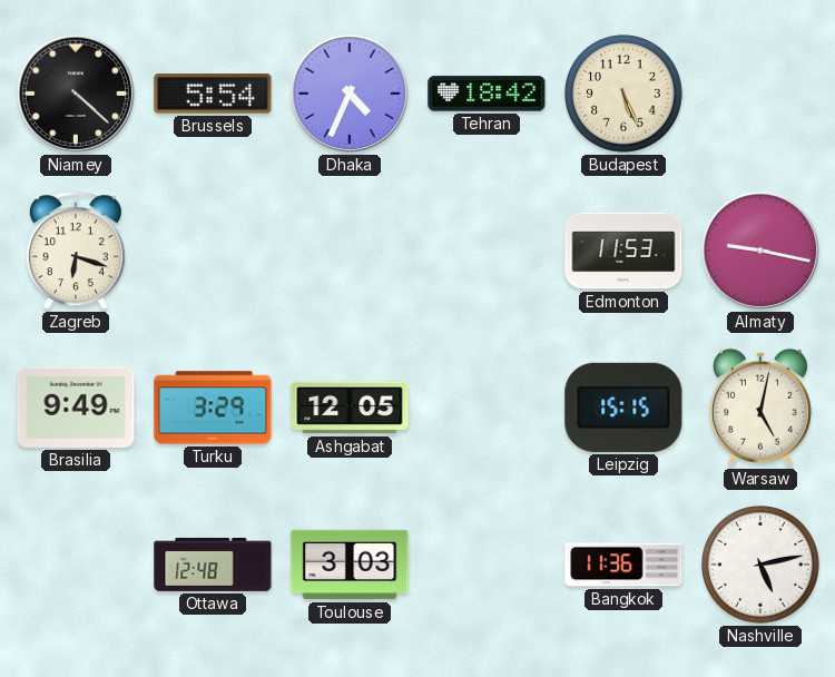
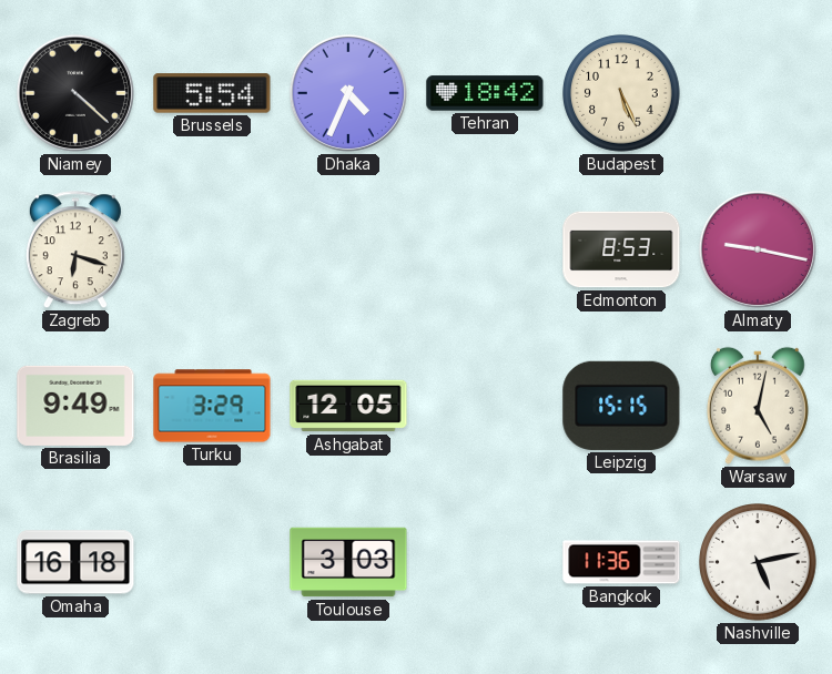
Edmonton: 11:53 -> 8:53
Omaha: none -> 16:18
Ottawa: 12:48 -> none
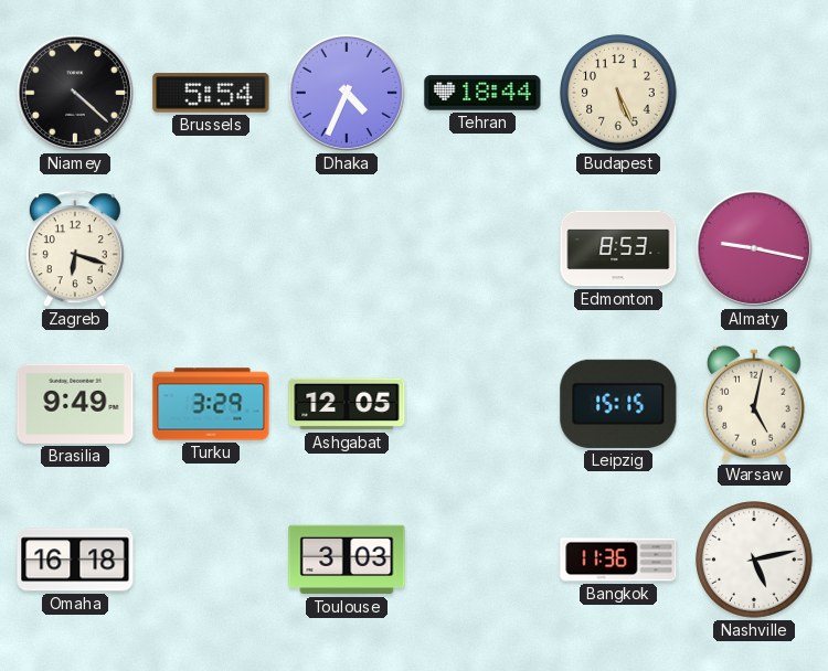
Tehran: 18:42 -> 18:44
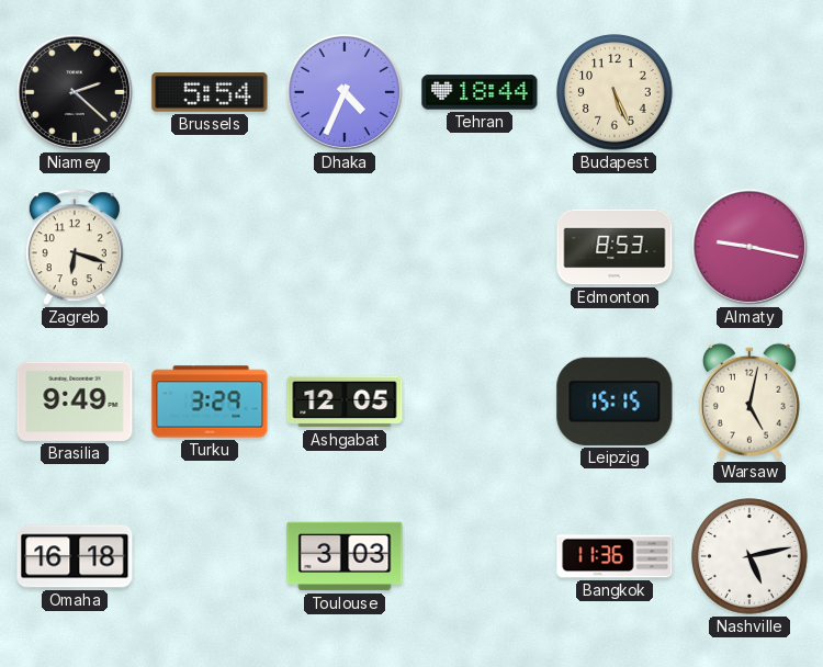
Niamey: 4:22 -> 2:22
